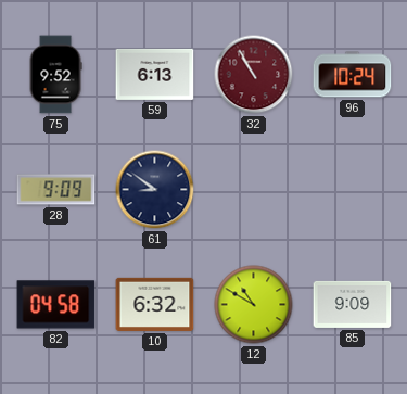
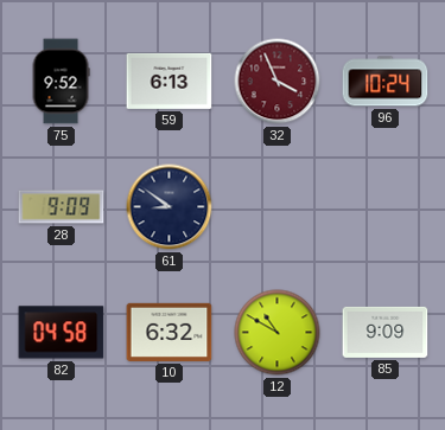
32: 10:55 -> 3:56
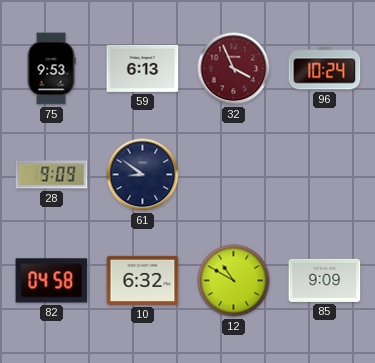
75: 9:52 -> 9:53
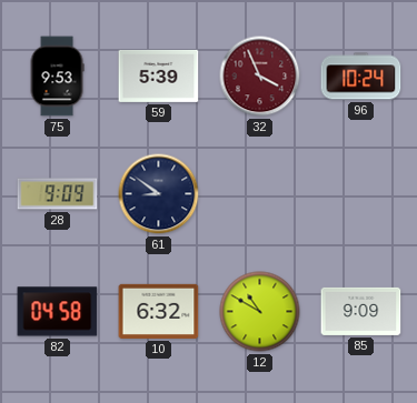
59: 6:13 -> 5:39
